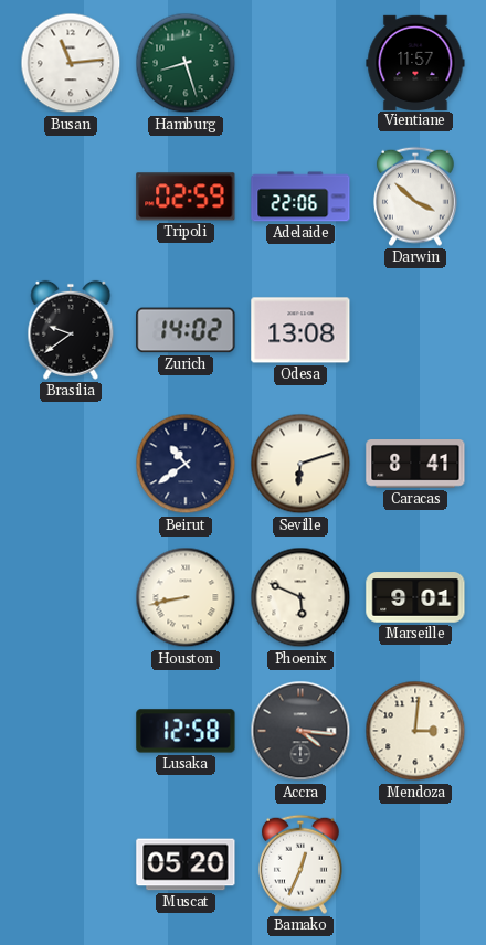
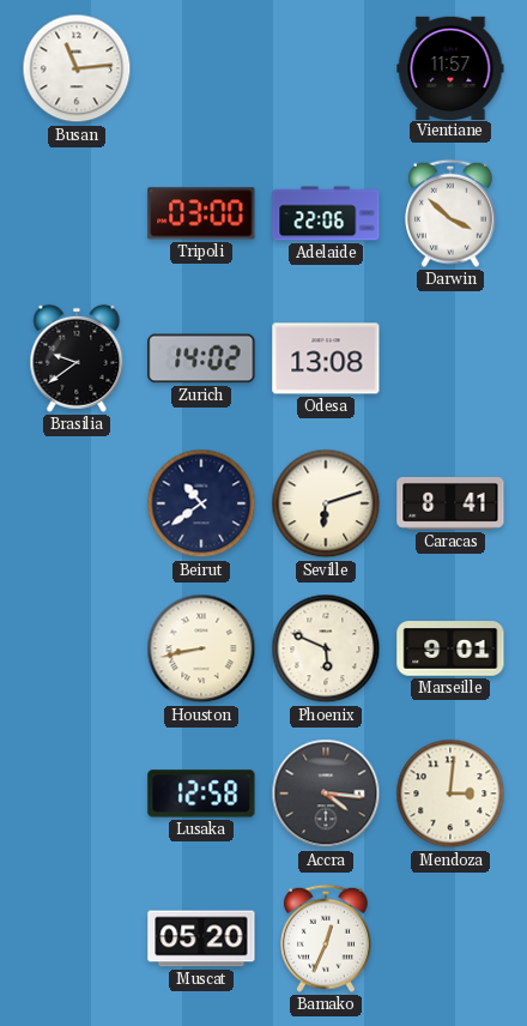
Hamburg: 8:27 -> none
Tripoli: 02:59 -> 03:00
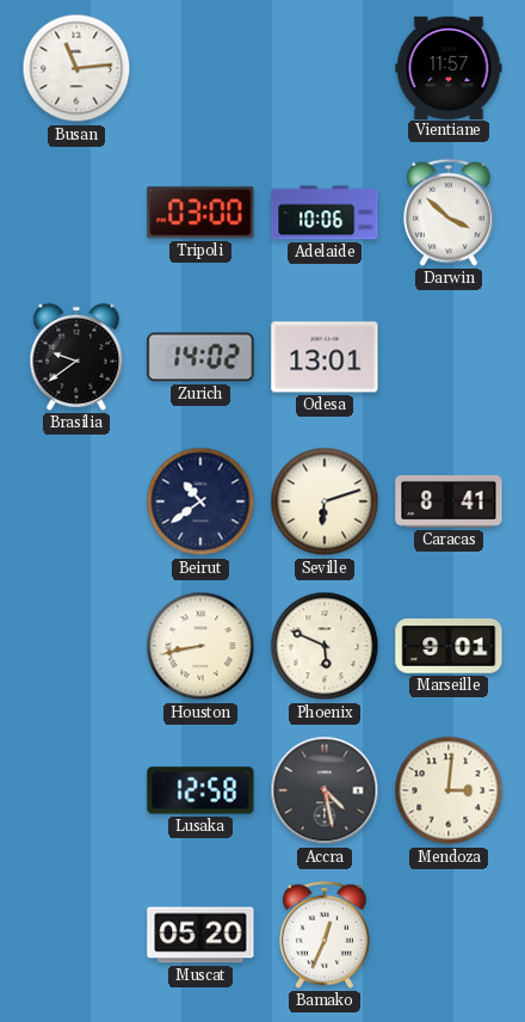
Adelaide: 22:06 -> 10:06
Odesa: 13:08 -> 13:01
Accra: 4:16 -> 4:28
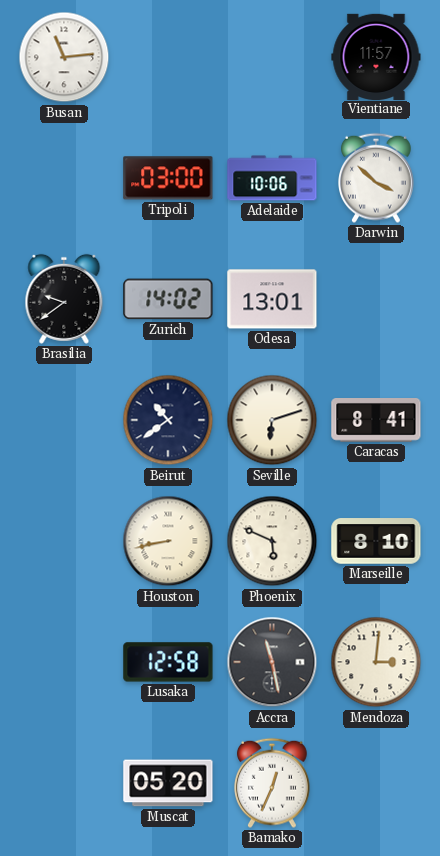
Marseille: 9:01 -> 8:10
Accra: 4:28 -> 11:28
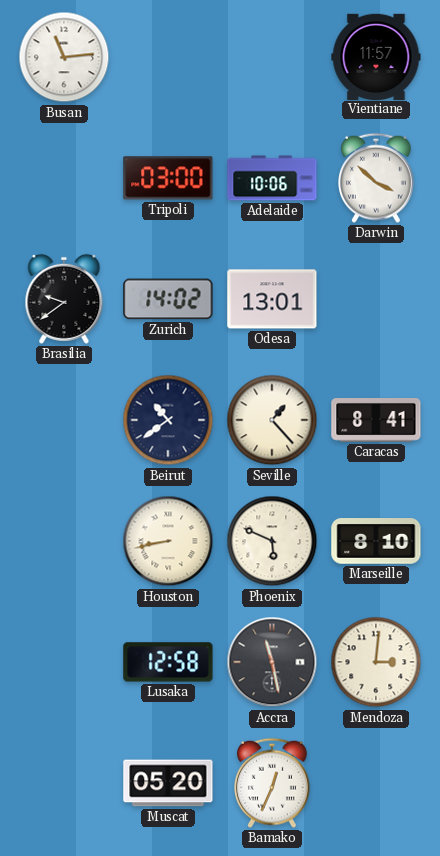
Seville: 6:12 -> 1:23
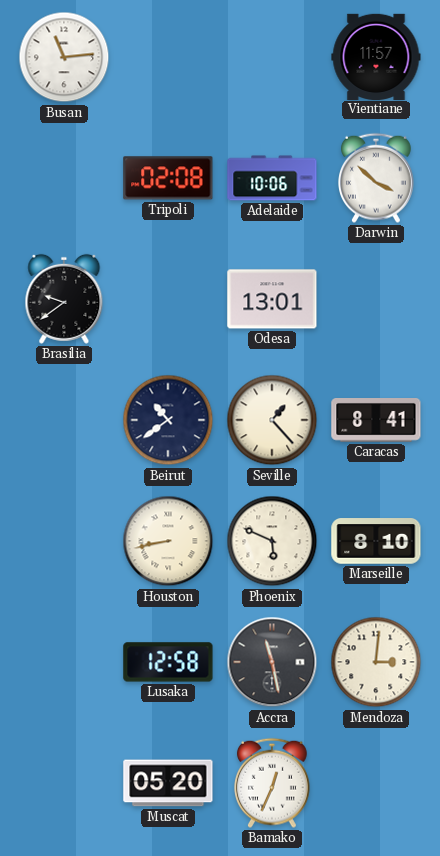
Tripoli: 03:00 -> 02:08
Zurich: 14:02 -> none
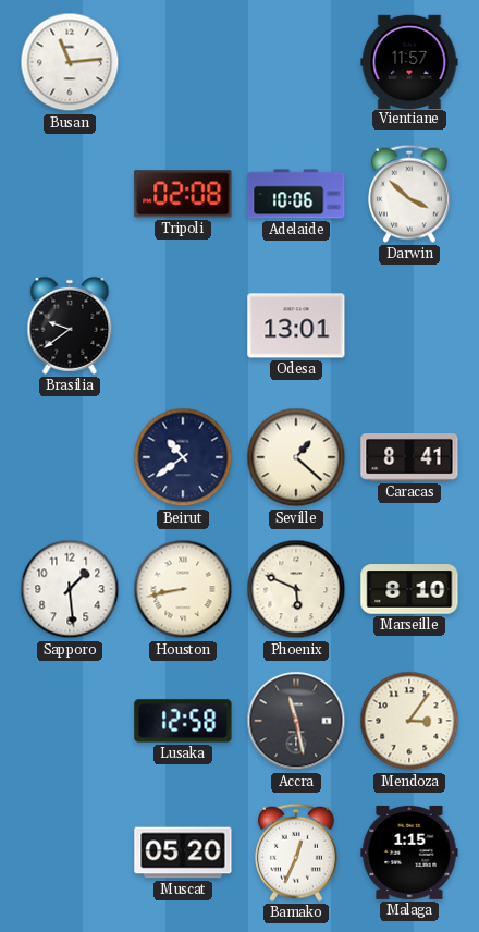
Seville: 1:23 -> 1:22
Sapporo: none -> 1:29
Mendoza: 3:01 -> 3:06
Malaga: none -> 1:15
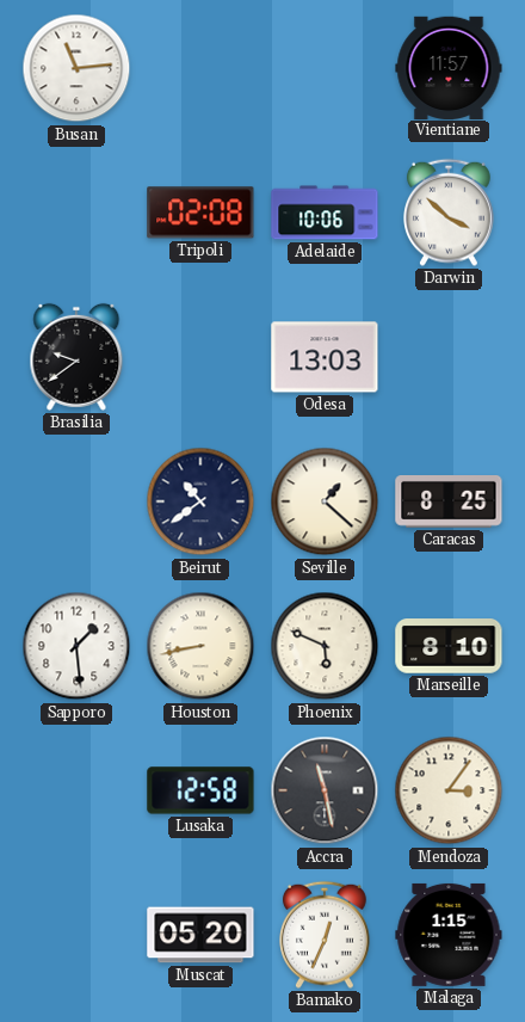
Odesa: 13:01 -> 13:03
Caracas: 8:41 -> 8:25
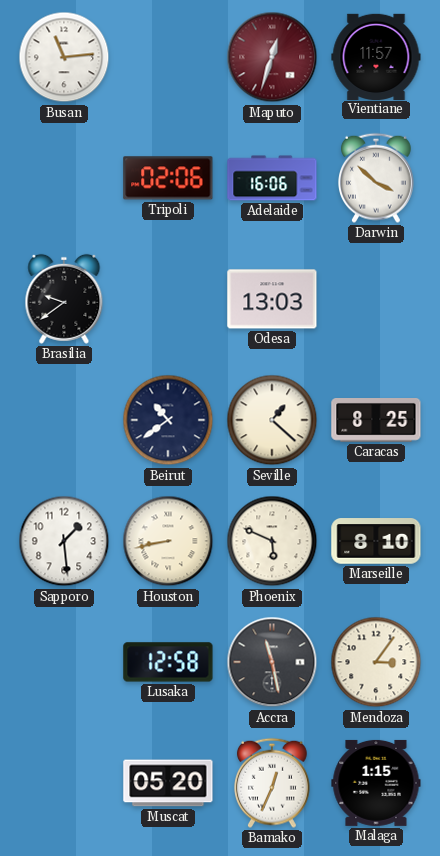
Maputo: none -> 12:33
Tripoli: 02:08 -> 02:06
Adelaide: 10:06 -> 16:06
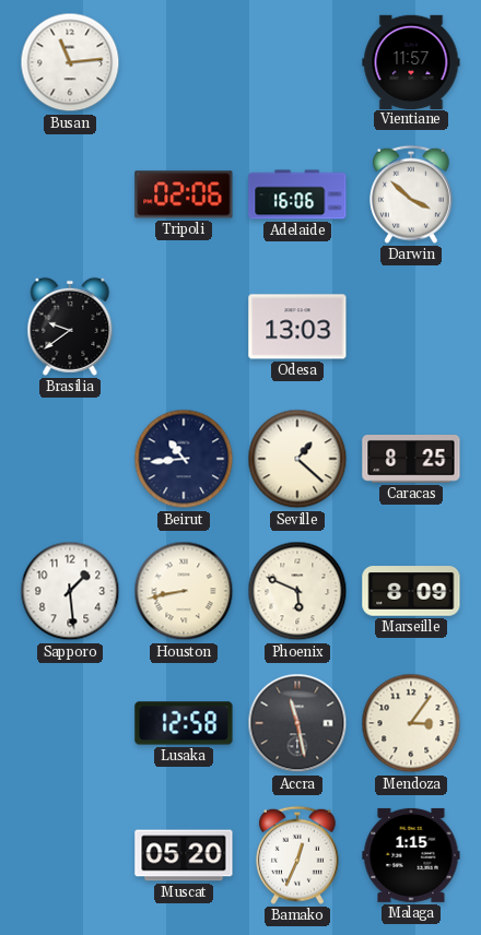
Maputo: 12:33 -> none
Beirut: 10:39 -> 10:44
Marseille: 8:10 -> 8:09
